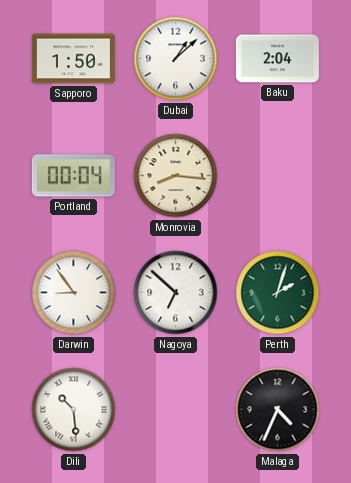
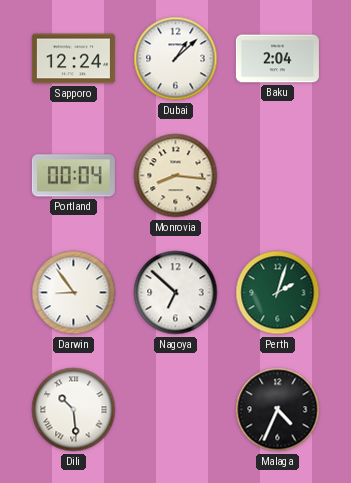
Sapporo: 1:50 -> 12:24
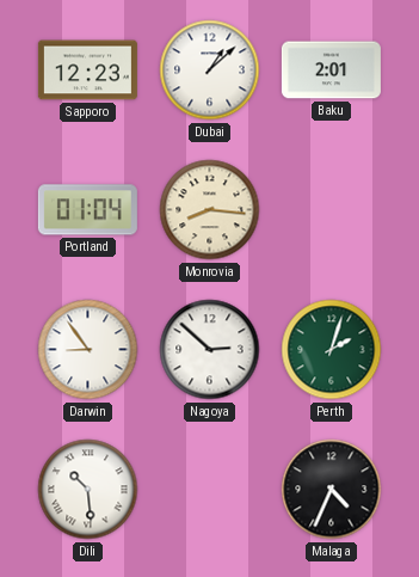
Sapporo: 12:24 -> 12:23
Baku: 2:04 -> 2:01
Portland: 00:04 -> 01:04
Nagoya: 6:52 -> 2:52
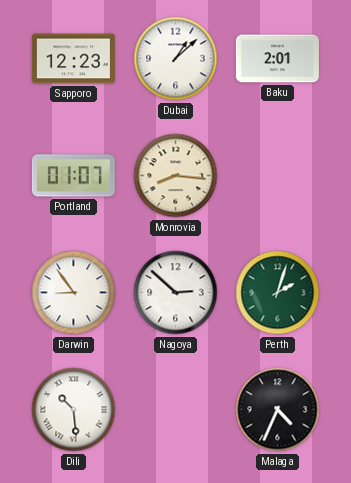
Portland: 01:04 -> 01:07
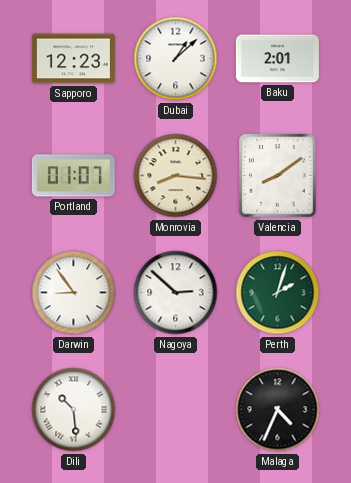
Valencia: none -> 8:09
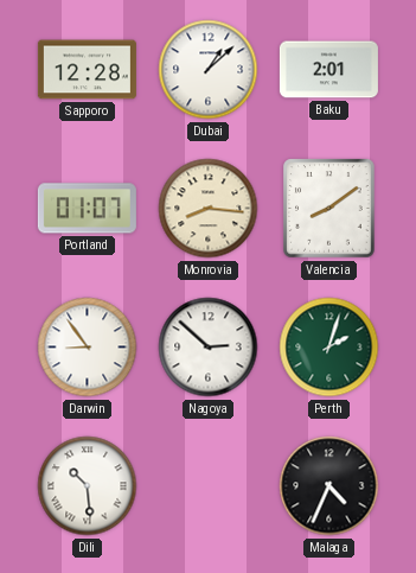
Sapporo: 12:23 -> 12:28
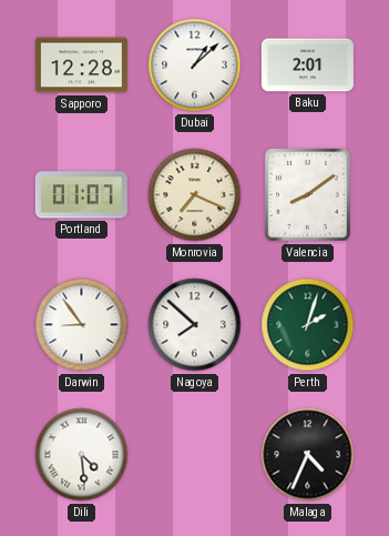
Monrovia: 8:16 -> 7:19
Nagoya: 2:52 -> 7:52
Dili: 10:29 -> 4:29
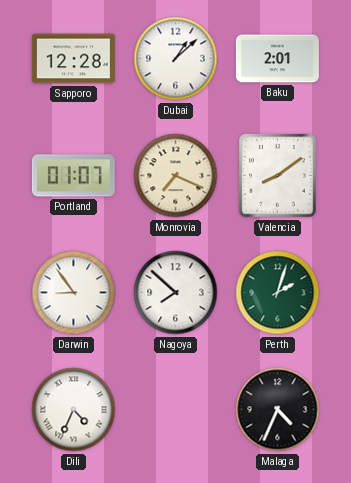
Dili: 4:29 -> 4:34
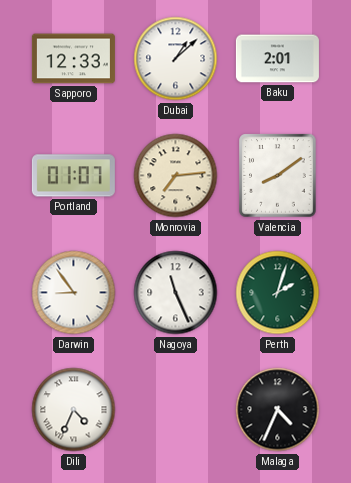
Sapporo: 12:28 -> 12:33
Monrovia: 7:19 -> 7:14
Nagoya: 7:52 -> 11:26
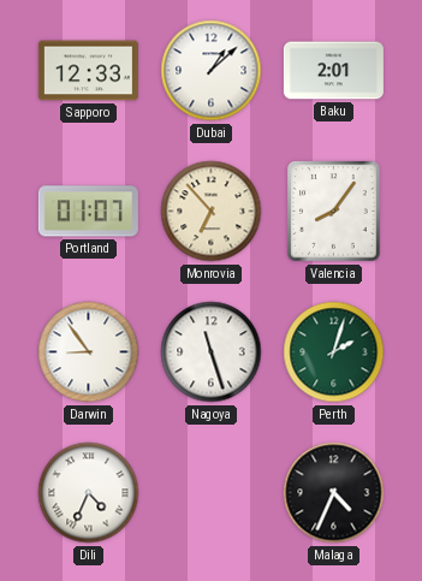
Monrovia: 7:14 -> 6:53
Valencia: 8:09 -> 8:06
Nagoya: 11:26 -> 11:27
